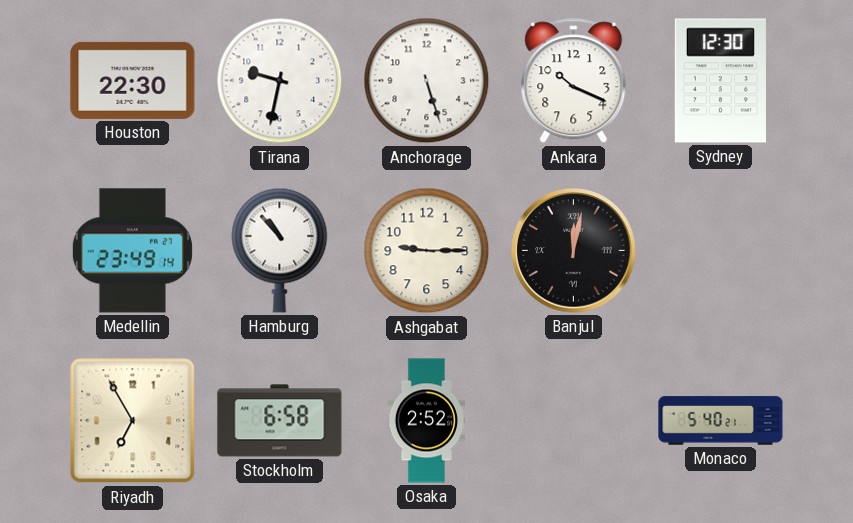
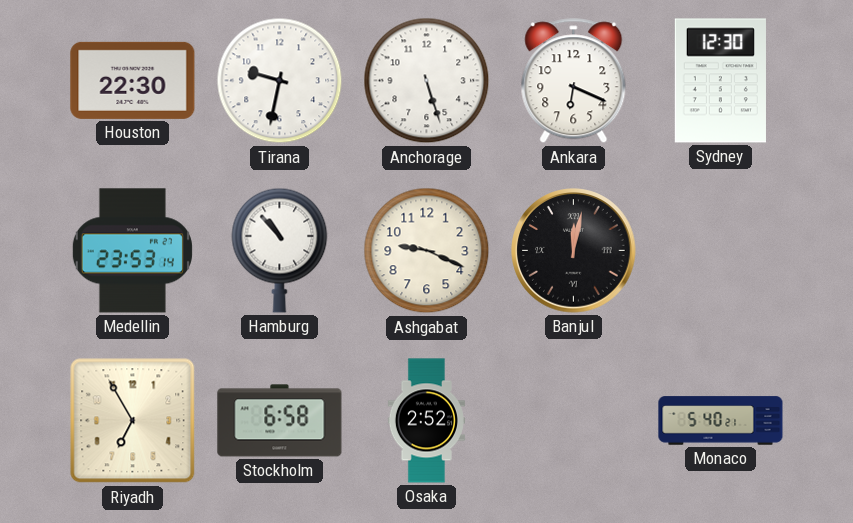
Ankara: 10:19 -> 6:19
Medellin: 23:49 -> 23:53
Ashgabat: 9:15 -> 9:19
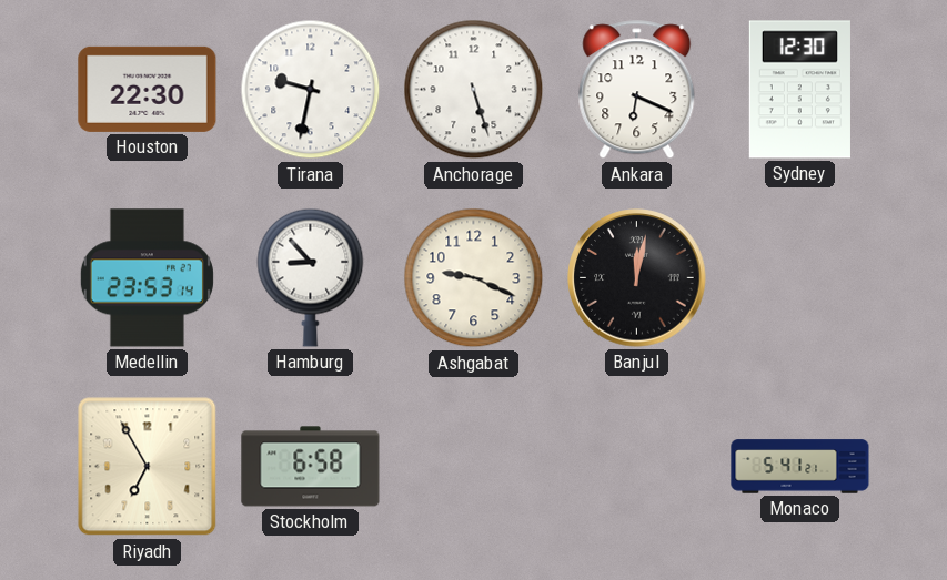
Hamburg: 10:53 -> 8:53
Osaka: 2:52 -> none
Monaco: 5:40 -> 5:41
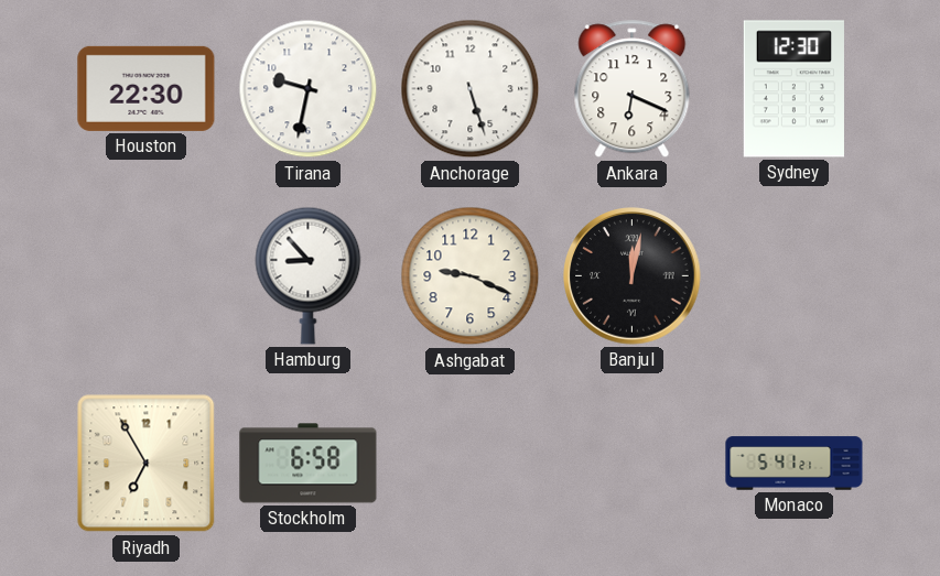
Medellin: 23:53 -> none
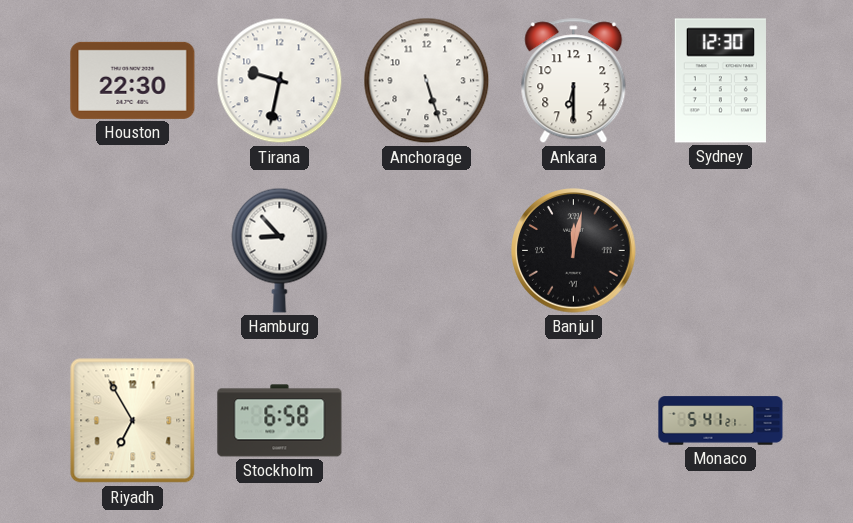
Ankara: 6:19 -> 6:30
Ashgabat: 9:19 -> none
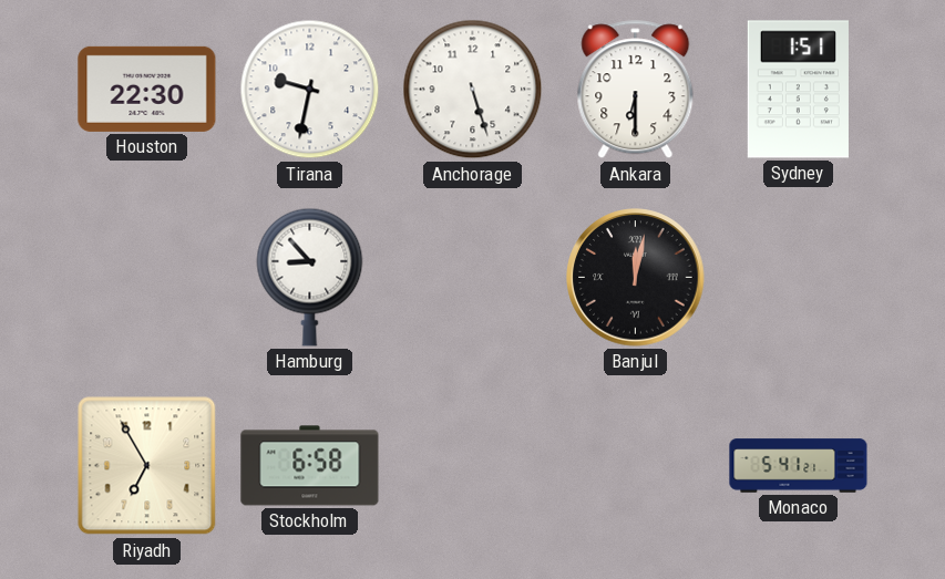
Sydney: 12:30 -> 1:51
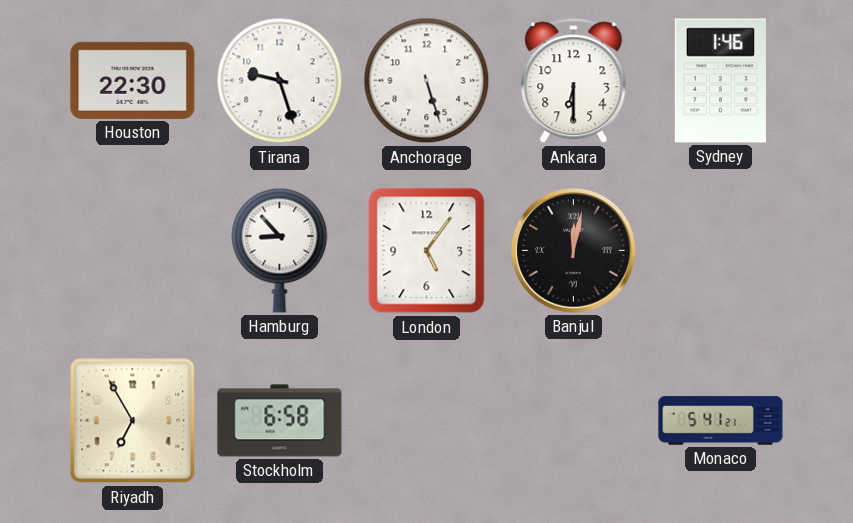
Tirana: 9:32 -> 9:27
Sydney: 1:51 -> 1:46
London: none -> 5:06
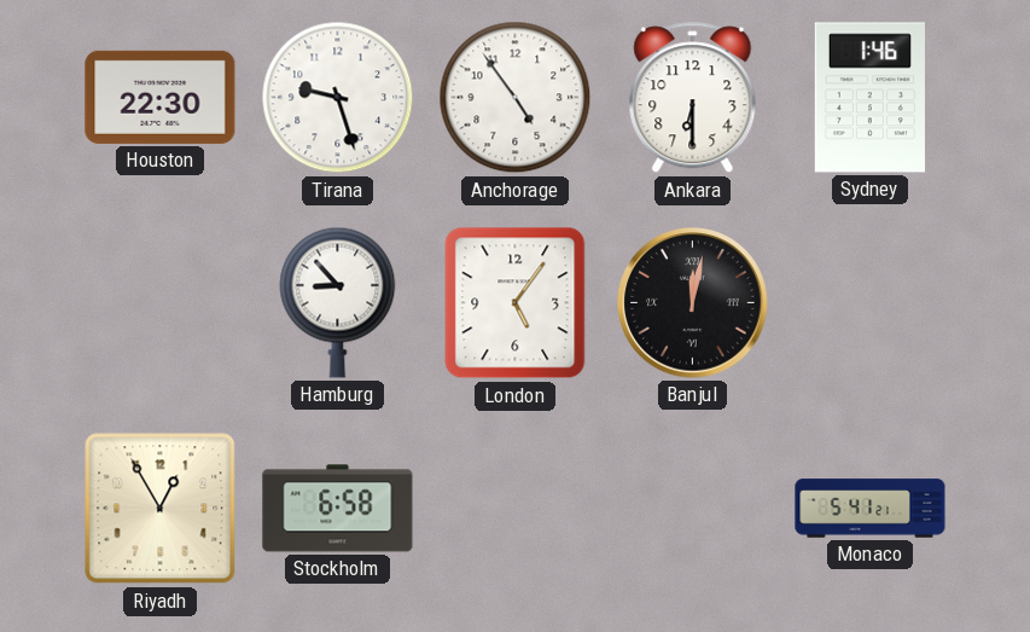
Anchorage: 5:27 -> 4:54
Riyadh: 6:55 -> 12:55
